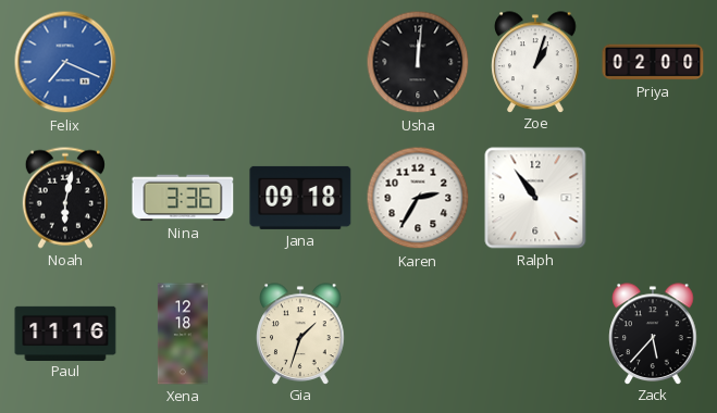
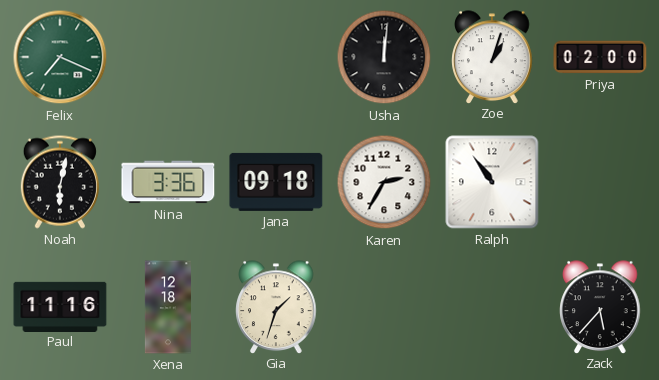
Felix dial: blue -> green
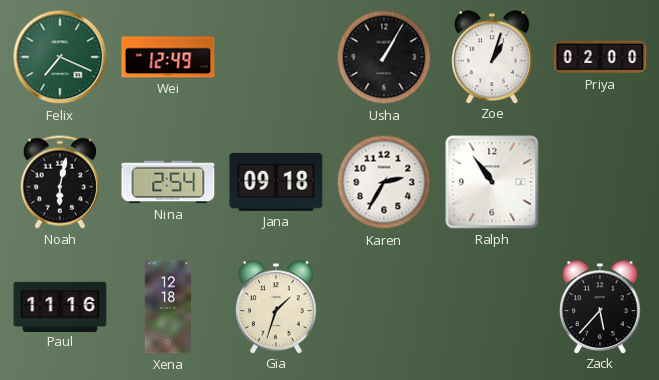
Wei: none -> 12:49
Usha: 12:01 -> 1:05
Nina: 3:36 -> 2:54
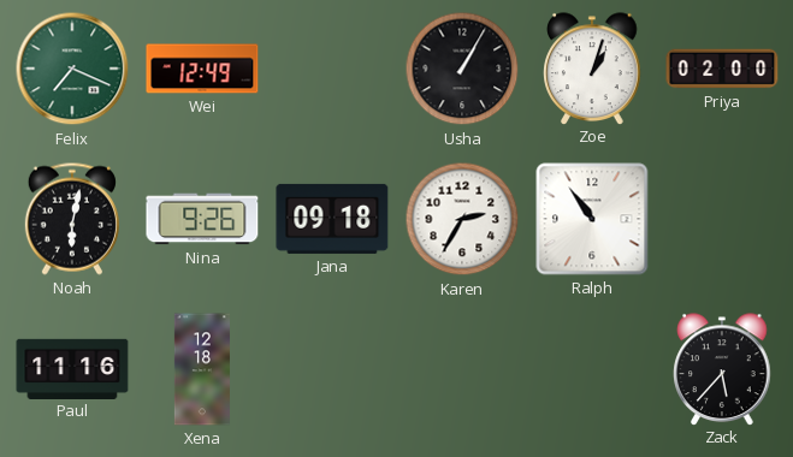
Nina: 2:54 -> 9:26
Gia: 1:33 -> none
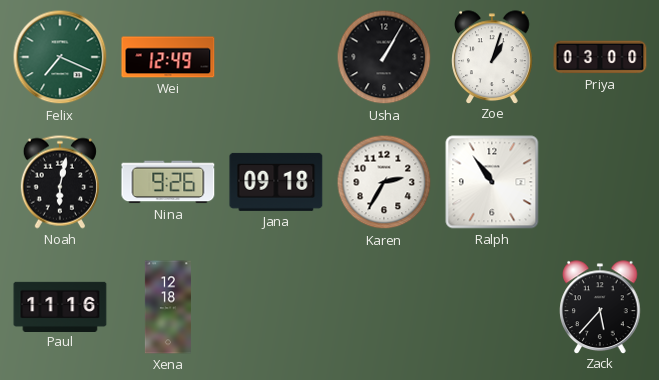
Priya: 02:00 -> 03:00
